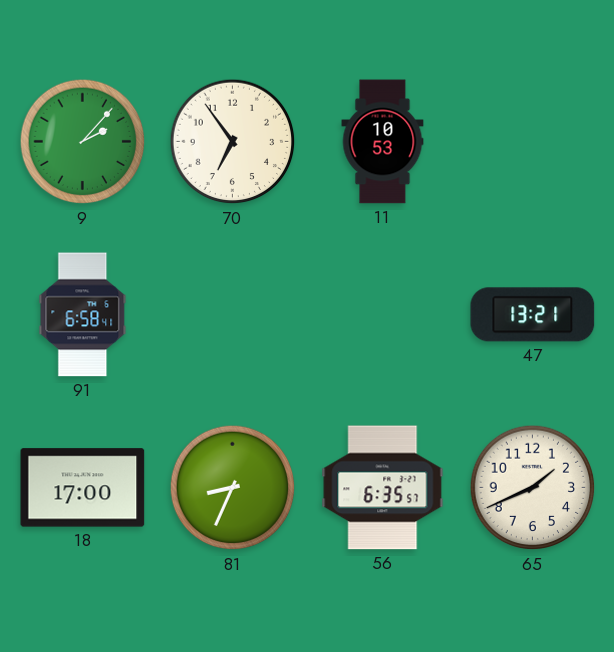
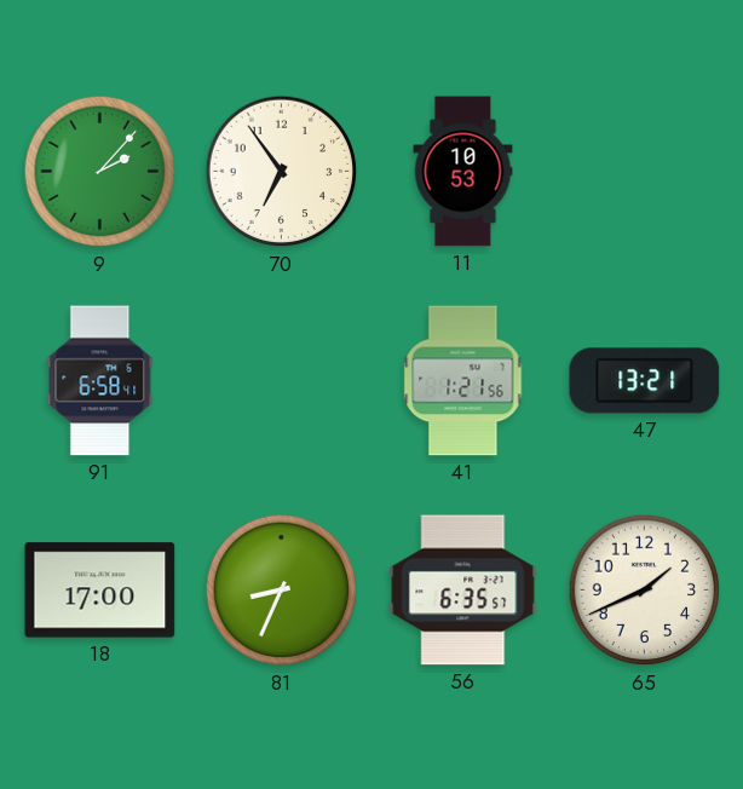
41: none -> 1:21
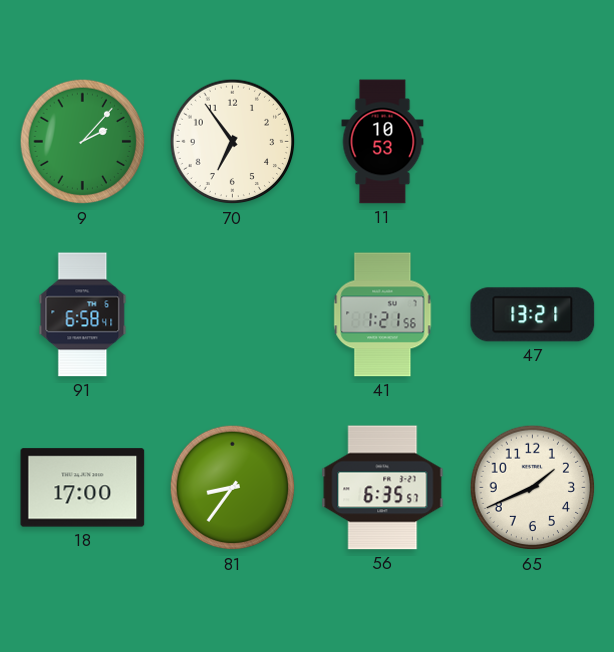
81: 8:34 -> 8:36
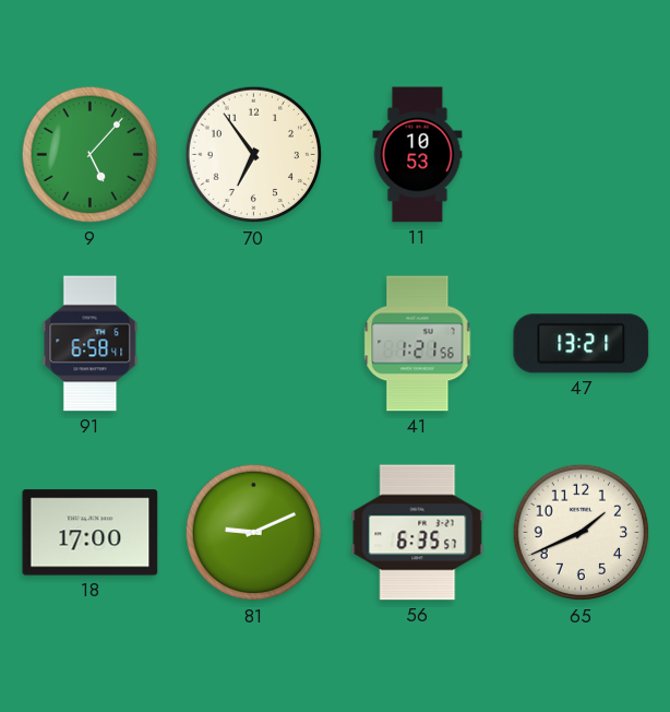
9: 2:07 -> 5:07
81: 8:36 -> 9:11
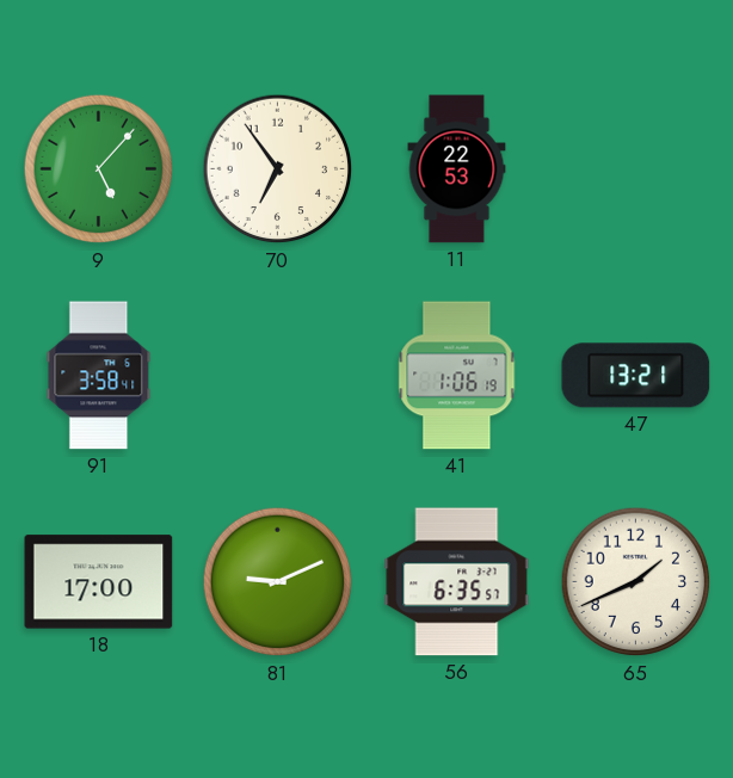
11: 10:53 -> 22:53
91: 6:58 -> 3:58
41: 1:21 -> 1:06
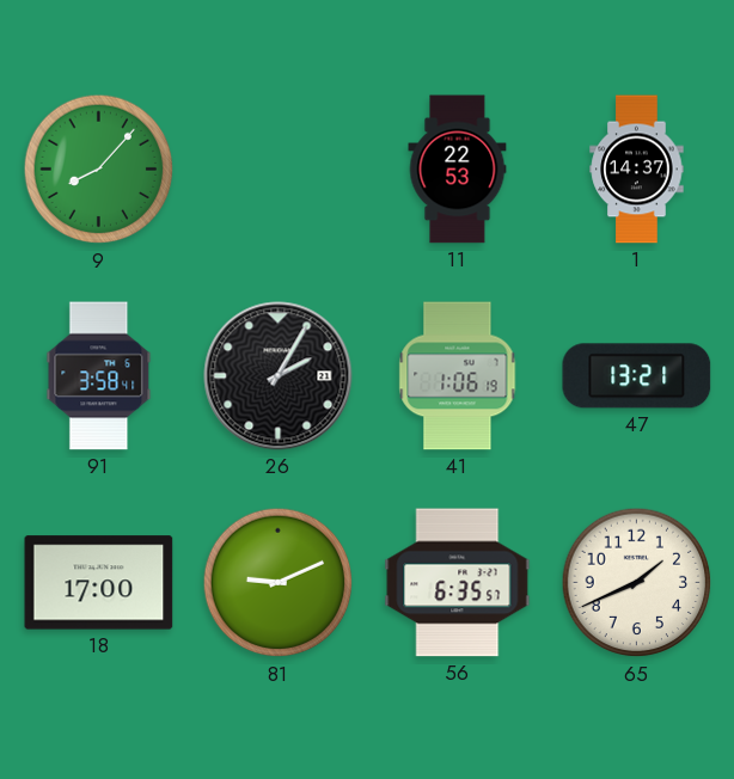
9: 5:07 -> 8:07
70: 6:54 -> none
1: none -> 14:37
26: none -> 2:05
